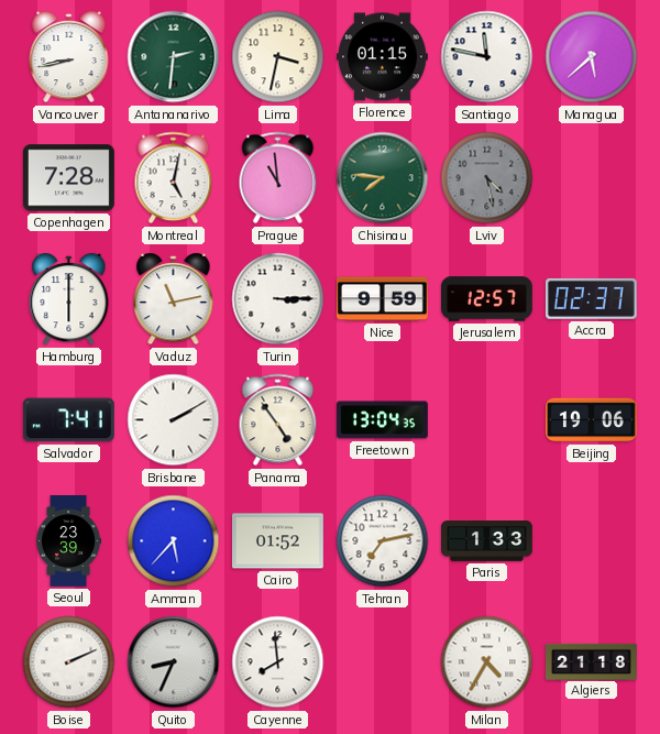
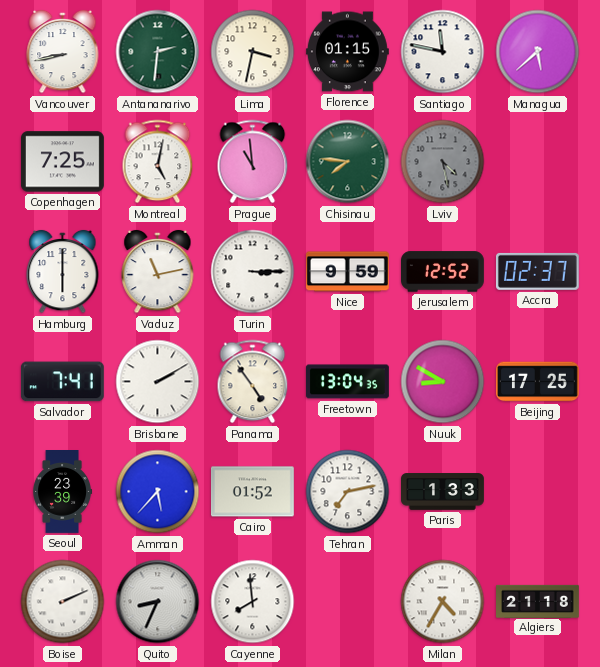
Copenhagen: 7:28 -> 7:25
Jerusalem: 12:57 -> 12:52
Nuuk: none -> 8:50
Beijing: 19:06 -> 17:25
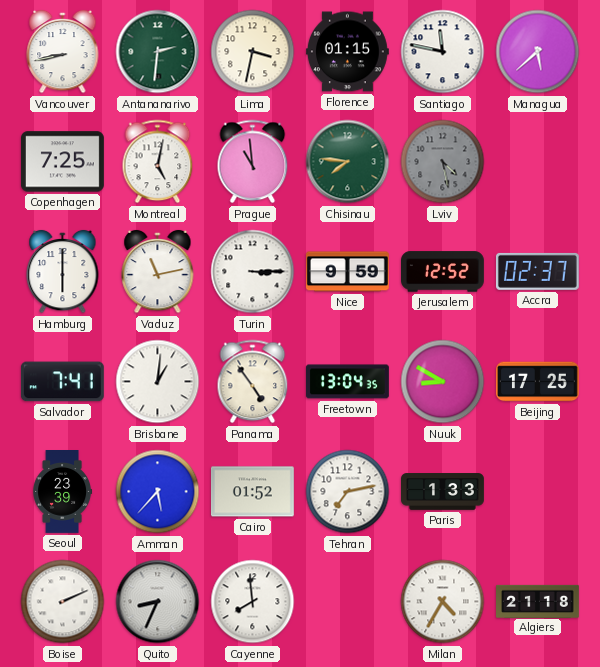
Brisbane: 2:10 -> 1:01
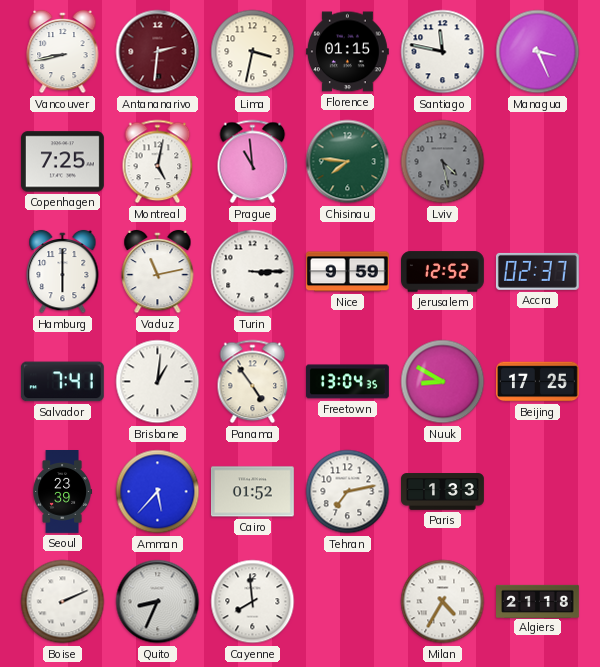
Antananarivo dial: green -> burgundy
Managua: 5:38 -> 3:26
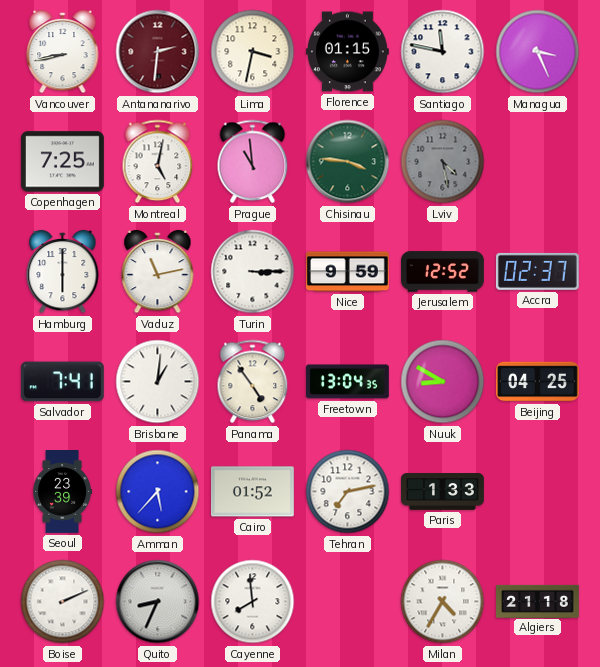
Chisinau: 7:46 -> 3:46
Beijing: 17:25 -> 04:25
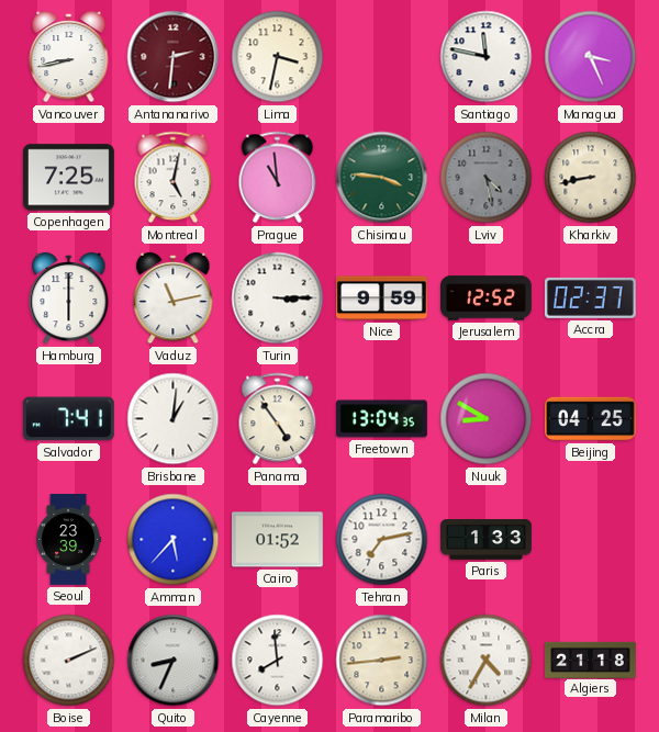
Florence: 01:15 -> none
Kharkiv: none -> 8:43
Paramaribo: none -> 2:44
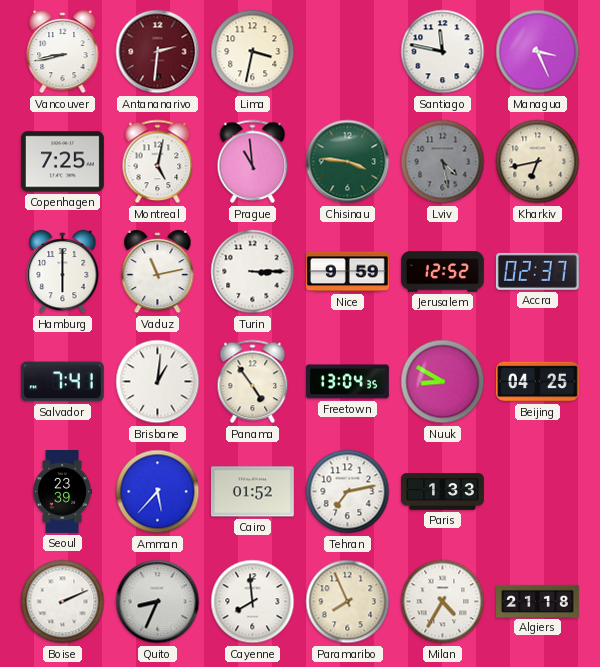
Kharkiv: 8:43 -> 6:43
Paramaribo: 2:44 -> 7:56
